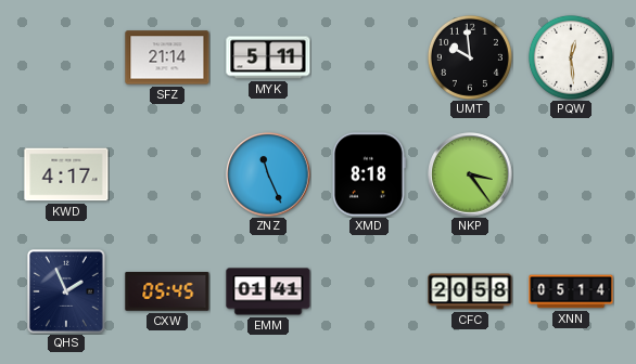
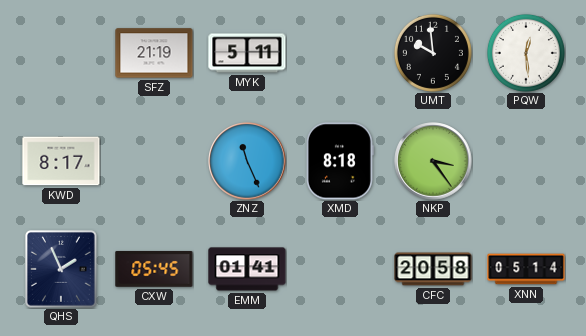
SFZ: 21:14 -> 21:19
KWD: 4:17 -> 8:17
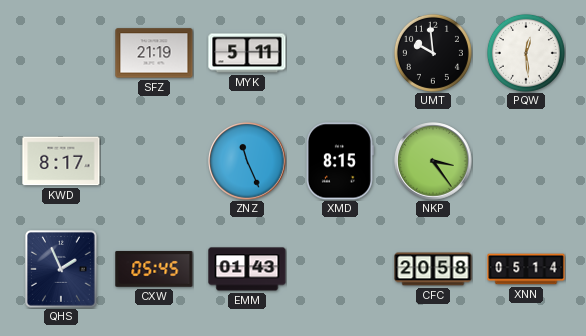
XMD: 8:18 -> 8:15
EMM: 01:41 -> 01:43
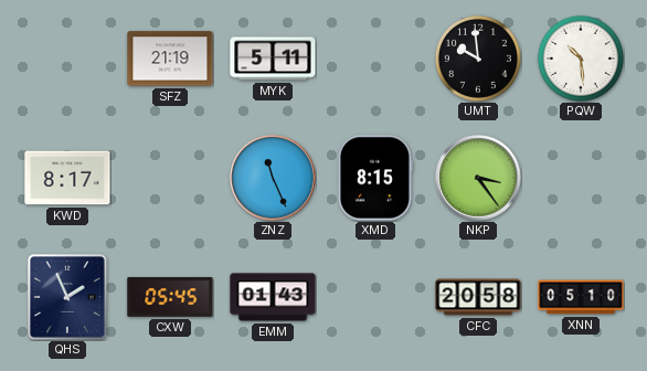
PQW: 12:29 -> 10:29
XNN: 05:14 -> 05:10
